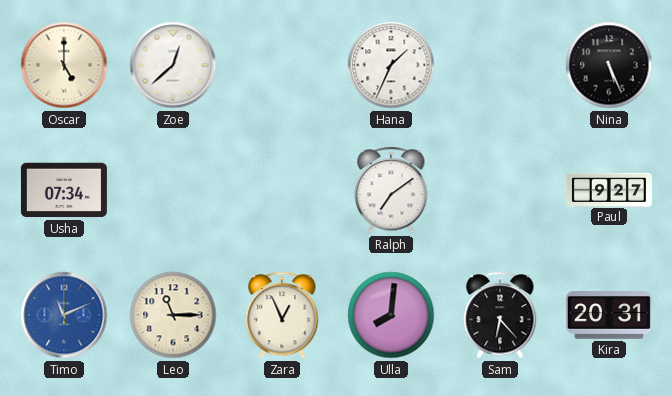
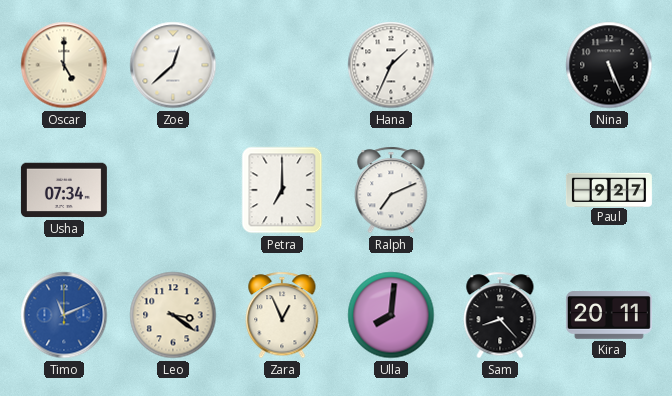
Petra: none -> 7:00
Ralph: 7:09 -> 7:11
Leo: 11:15 -> 3:21
Sam: 6:23 -> 8:23
Kira: 20:31 -> 20:11
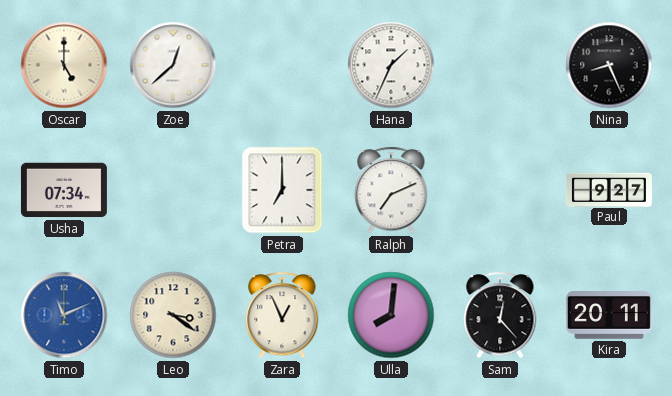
Nina: 5:26 -> 8:26
Sam: 8:23 -> 12:23
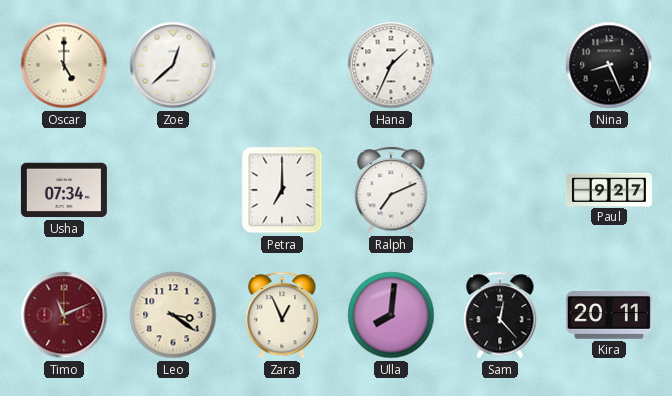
Timo dial: blue -> burgundy
